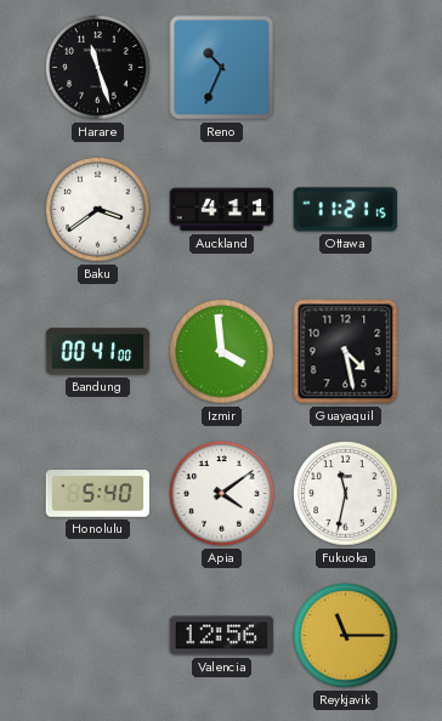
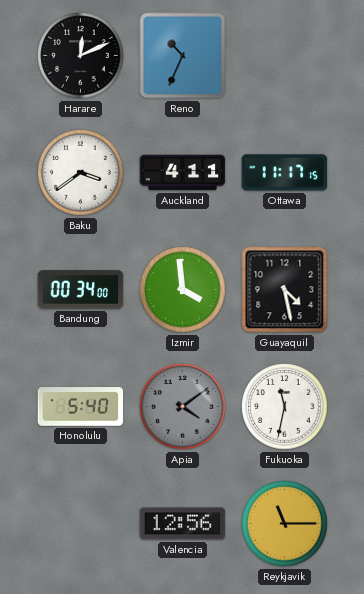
Harare: 11:27 -> 12:11
Ottawa: 11:21 -> 11:17
Bandung: 00:41 -> 00:34
Apia dial: white -> grey
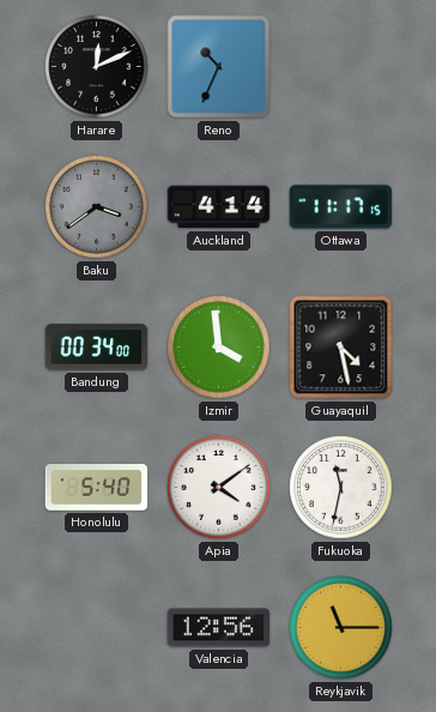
Baku dial: white -> grey
Auckland: 4:11 -> 4:14
Apia dial: grey -> white
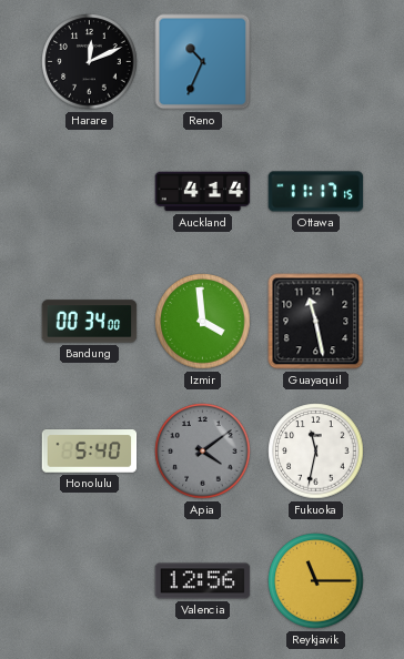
Baku: 3:39 -> none
Guayaquil: 4:28 -> 11:28
Apia dial: white -> grey
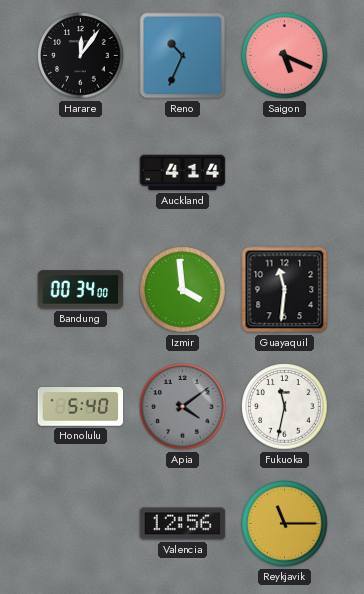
Harare: 12:11 -> 12:06
Saigon: none -> 5:19
Ottawa: 11:17 -> none
Guayaquil: 11:28 -> 11:31
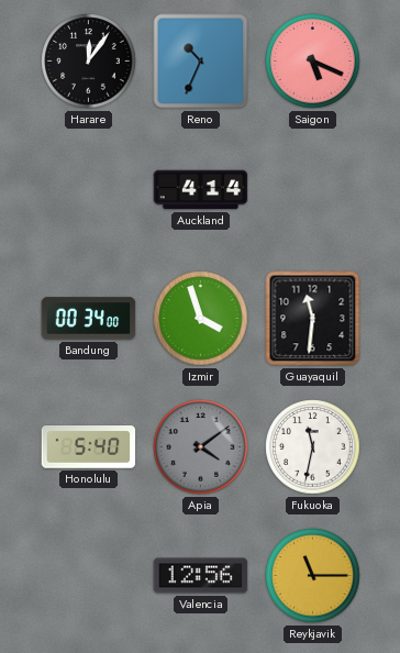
Izmir: 3:59 -> 3:57
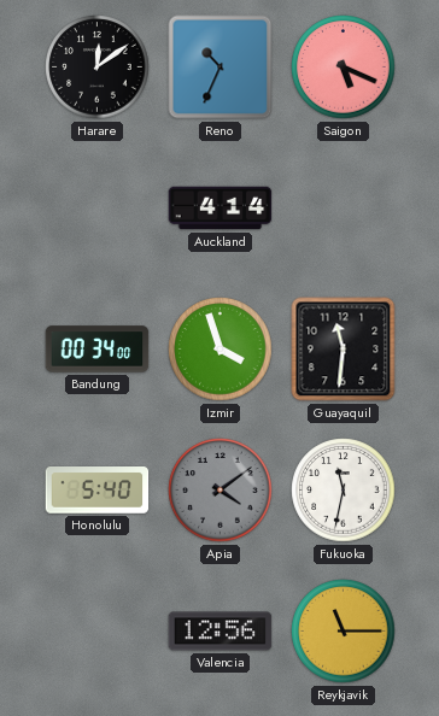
Harare: 12:06 -> 12:09
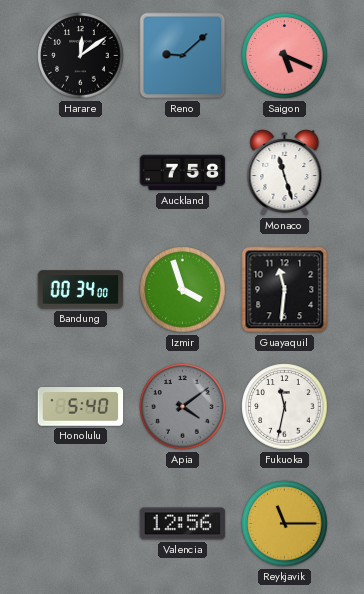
Reno: 10:34 -> 9:08
Auckland: 4:14 -> 7:58
Monaco: none -> 11:27
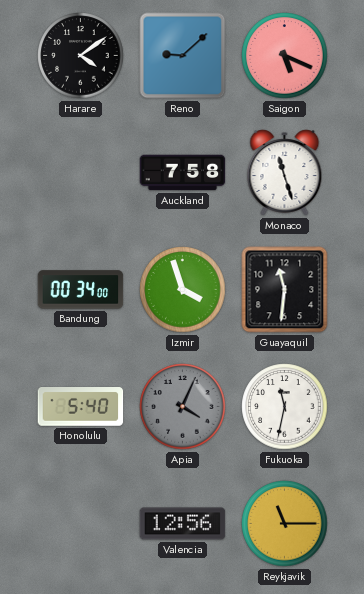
Harare: 12:09 -> 4:09
Apia: 4:09 -> 4:04
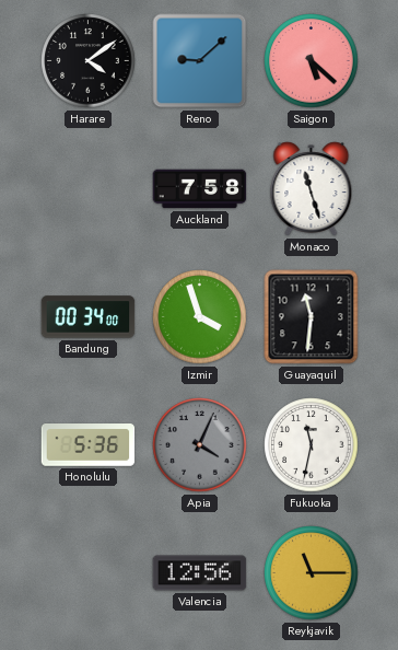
Saigon: 5:19 -> 5:22
Honolulu: 5:40 -> 5:36
